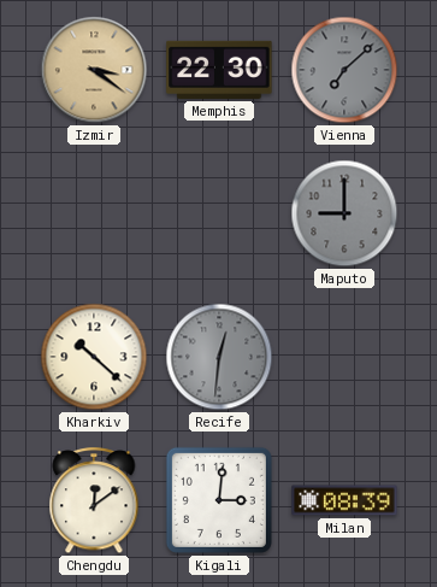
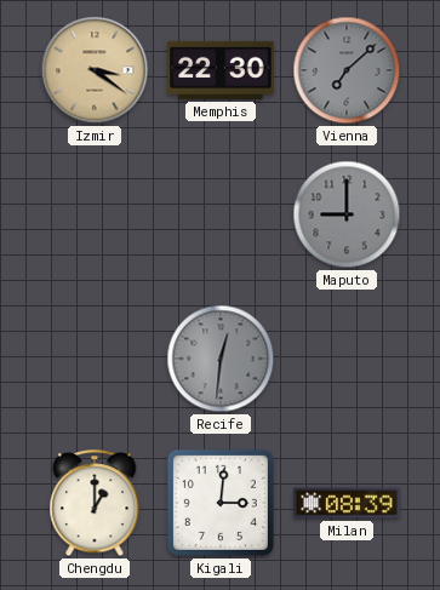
Kharkiv: 10:22 -> none
Chengdu: 12:09 -> 1:00
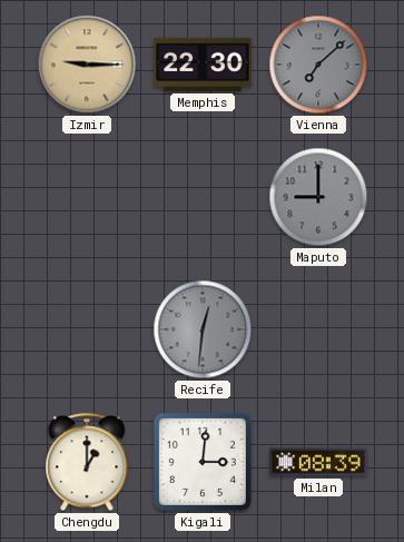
Izmir: 3:21 -> 9:15
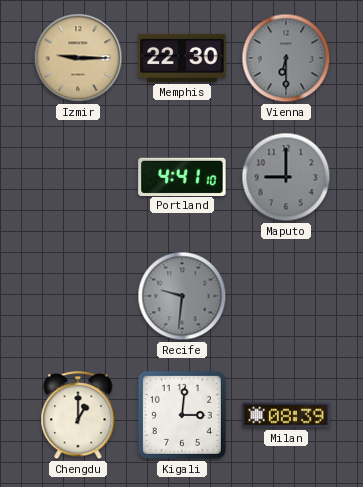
Vienna: 7:08 -> 6:30
Portland: none -> 4:41
Recife: 12:31 -> 9:31
